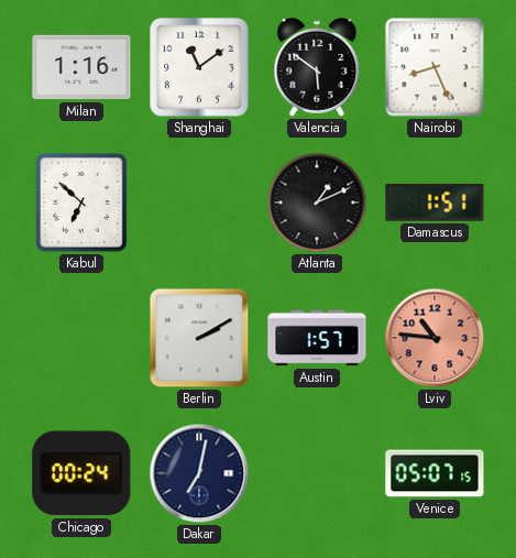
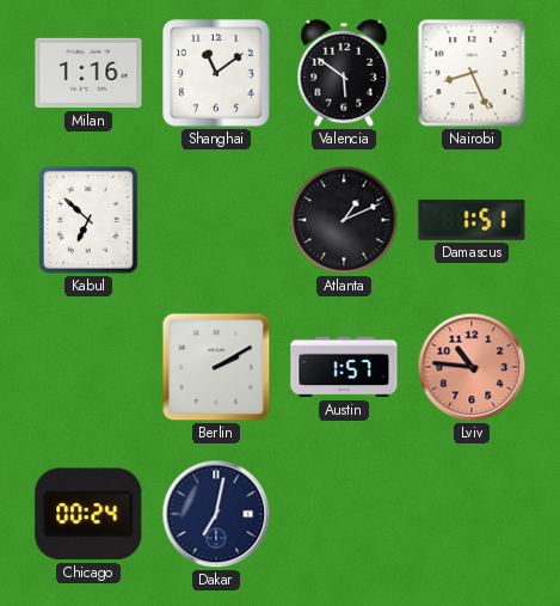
Venice: 05:07 -> none
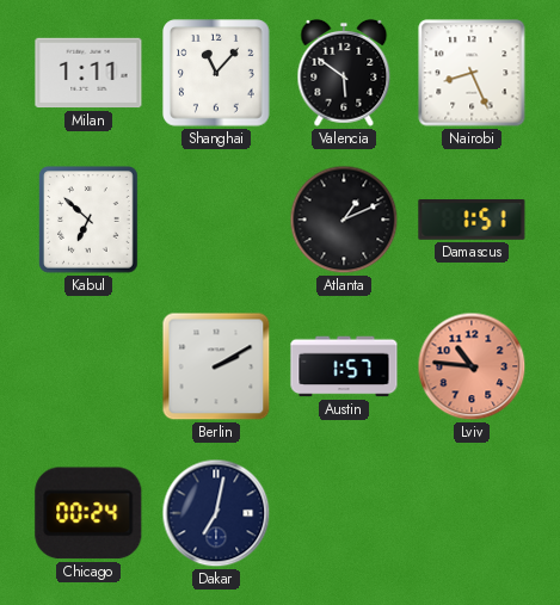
Milan: 1:16 -> 1:11
Shanghai: 11:09 -> 11:07
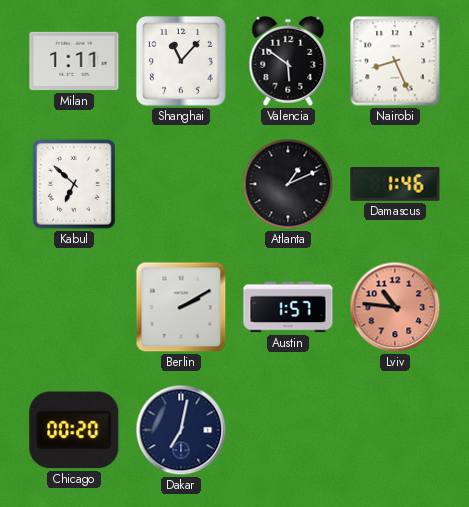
Damascus: 1:51 -> 1:46
Chicago: 00:24 -> 00:20
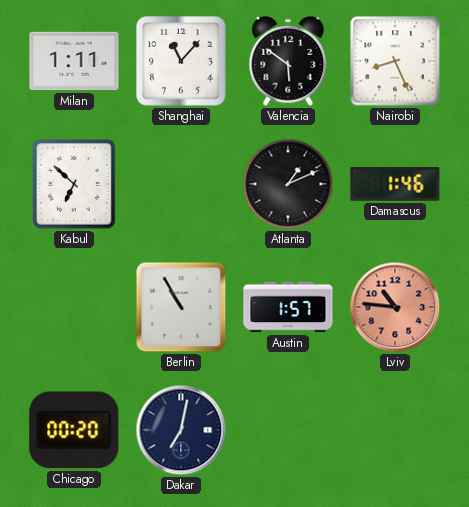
Berlin: 2:10 -> 10:55
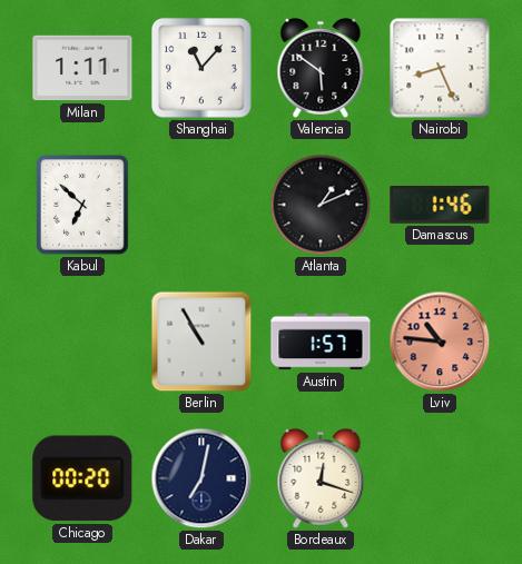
Bordeaux: none -> 12:18
